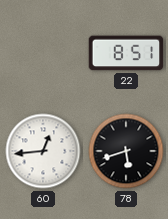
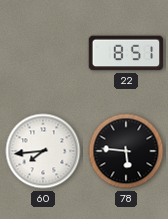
60: 12:44 -> 7:44
78: 5:42 -> 5:46
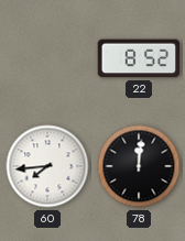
22: 8:51 -> 8:52
78: 5:46 -> 12:01
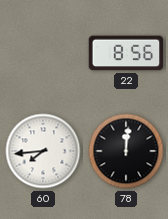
22: 8:52 -> 8:56
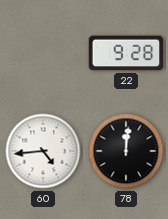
22: 8:56 -> 9:28
60: 7:44 -> 4:44
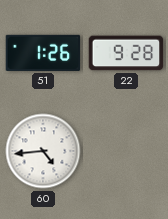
51: none -> 1:26
78: 12:01 -> none
